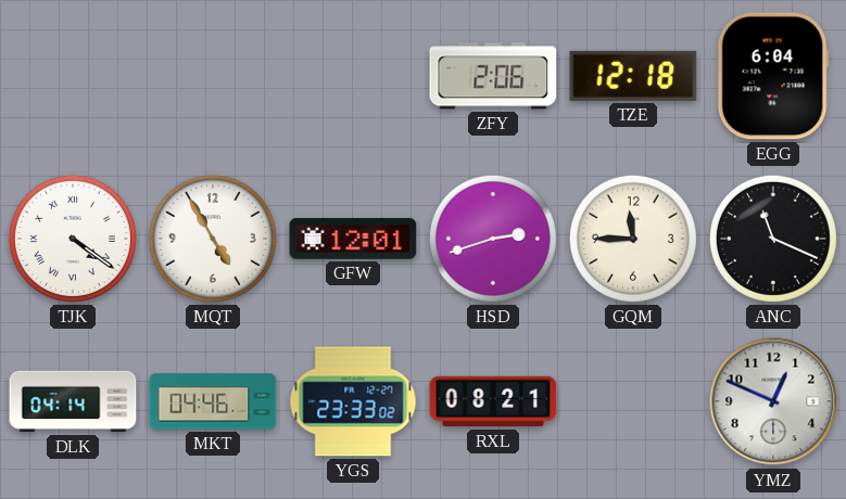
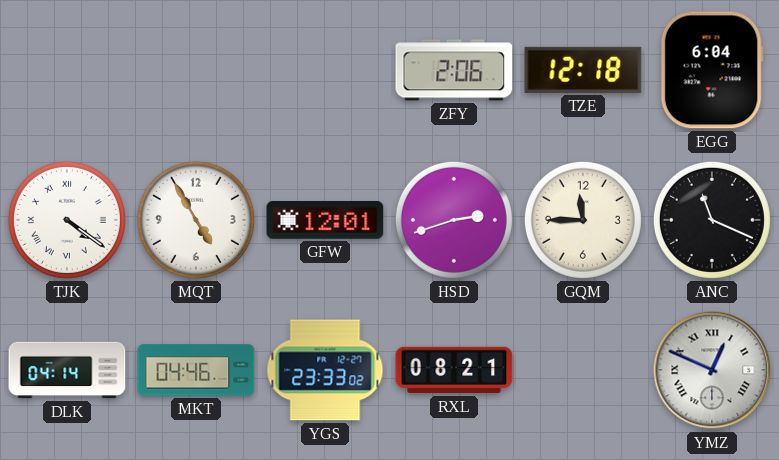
YMZ numerals: Arabic -> Roman
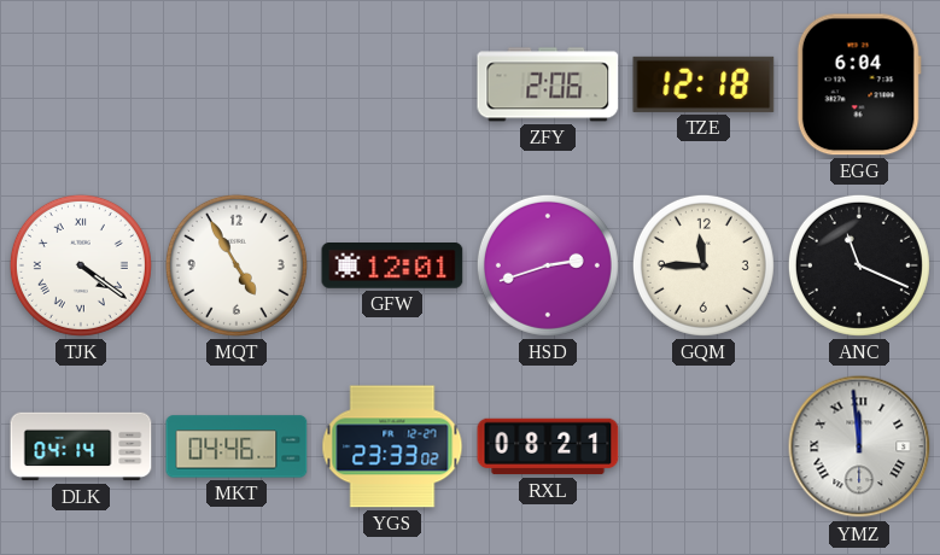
YMZ: 12:49 -> 11:59
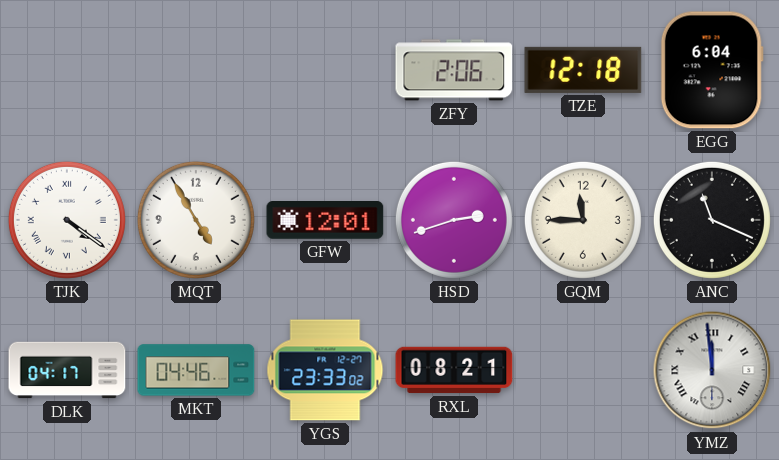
DLK: 04:14 -> 04:17
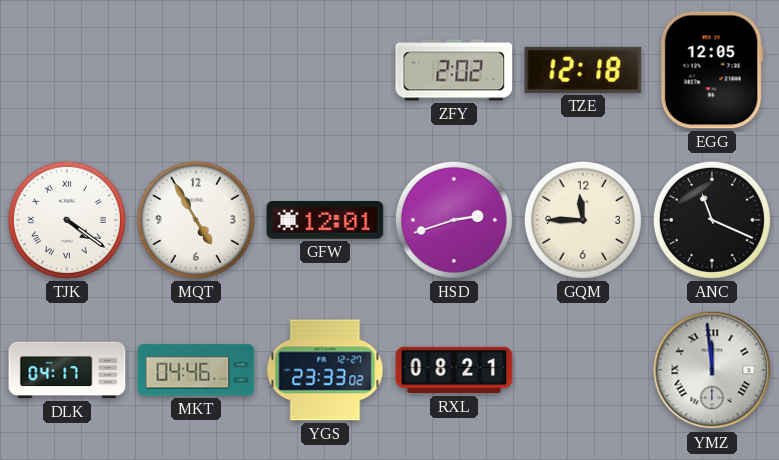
ZFY: 2:06 -> 2:02
EGG: 6:04 -> 12:05
